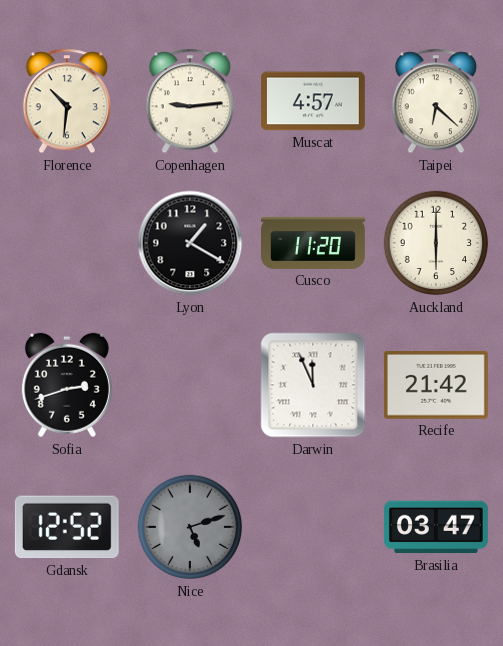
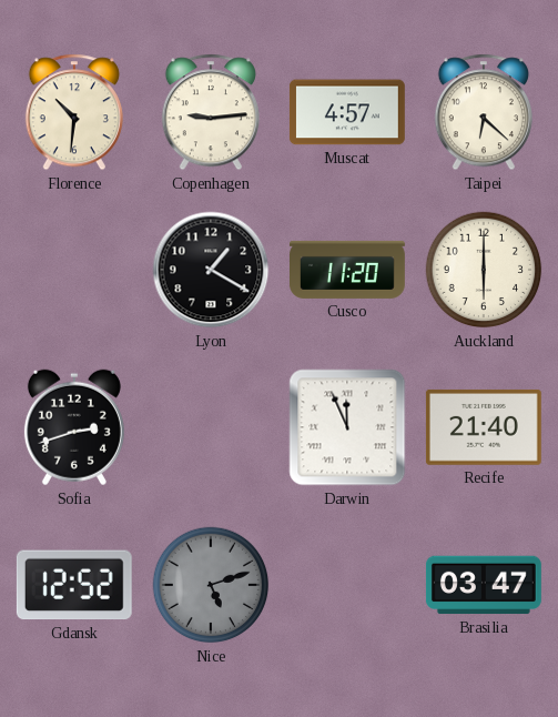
Recife: 21:42 -> 21:40
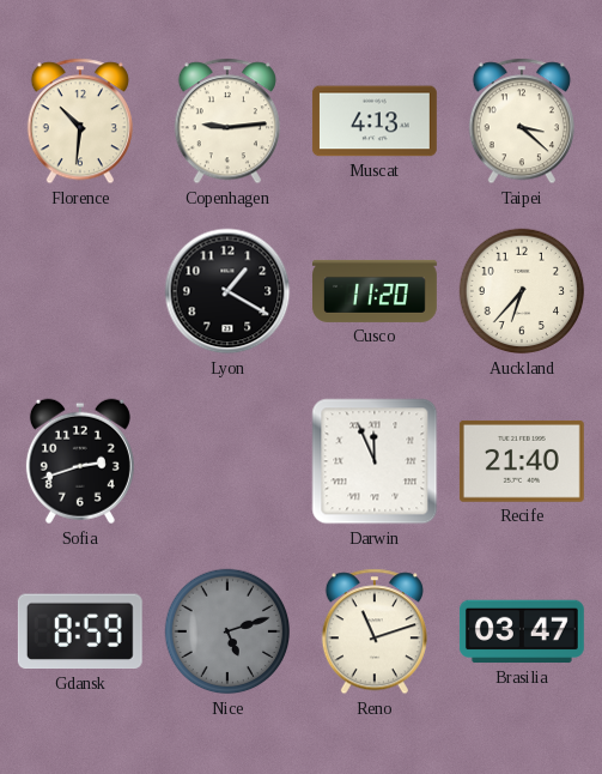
Muscat: 4:57 -> 4:13
Taipei: 6:22 -> 3:22
Auckland: 6:00 -> 6:37
Gdansk: 12:52 -> 8:59
Reno: none -> 11:12
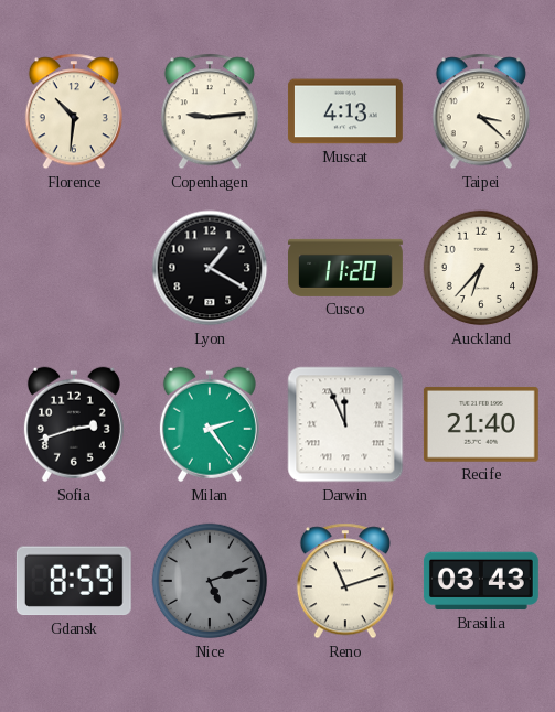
Milan: none -> 2:24
Brasilia: 03:47 -> 03:43
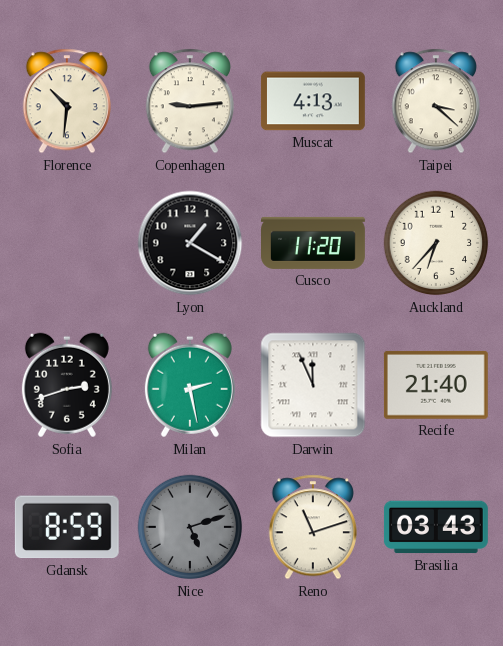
Milan: 2:24 -> 2:28
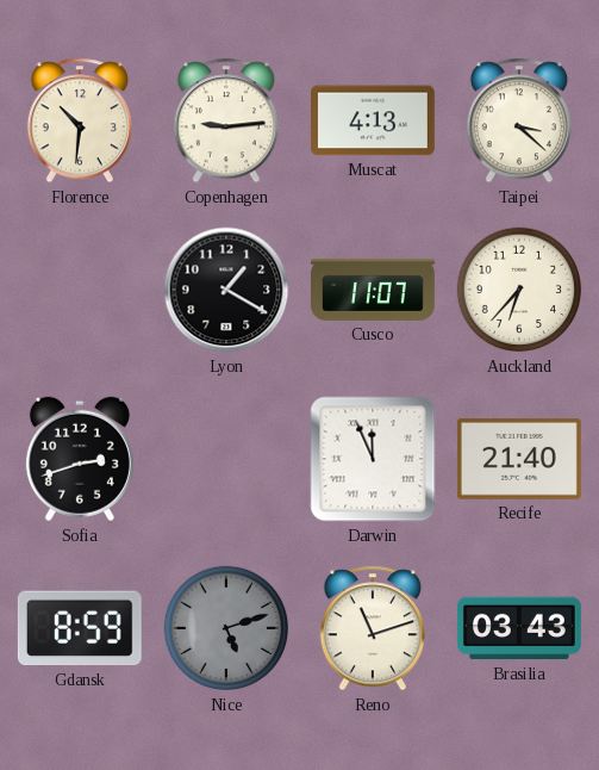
Cusco: 11:20 -> 11:07
Milan: 2:28 -> none
